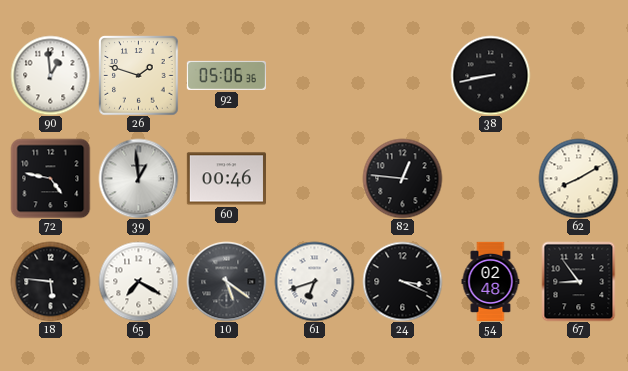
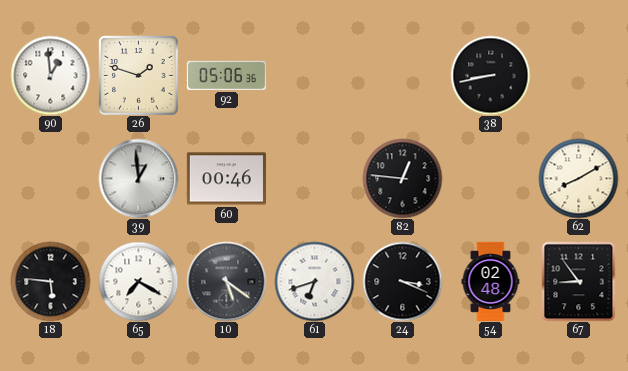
72: 4:47 -> none
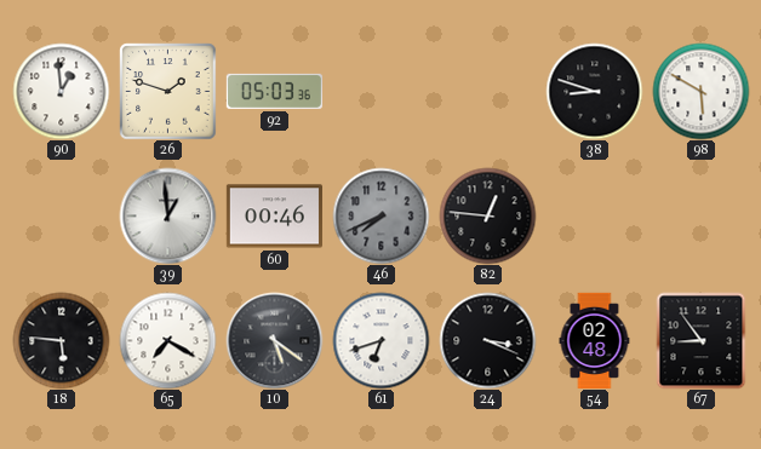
92: 05:06 -> 05:03
38: 8:43 -> 8:48
98: none -> 5:50
46: none -> 7:41
62: 8:10 -> none
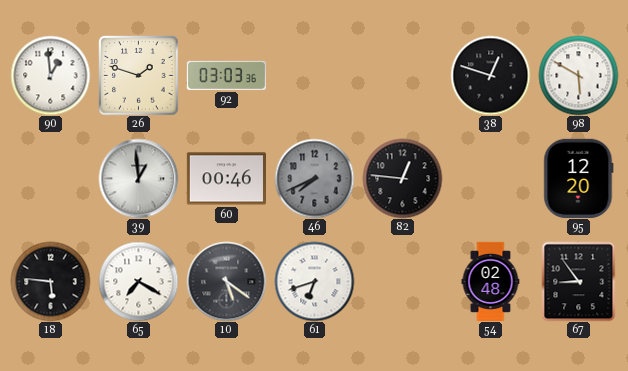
92: 05:03 -> 03:03
38: 8:48 -> 12:48
95: none -> 12:20
24: 3:19 -> none
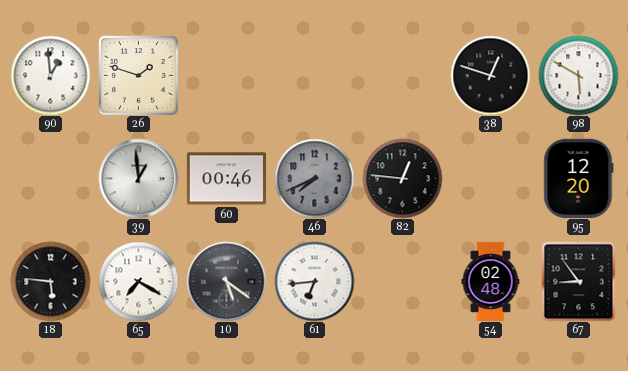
92: 03:03 -> none
61: 6:42 -> 6:44
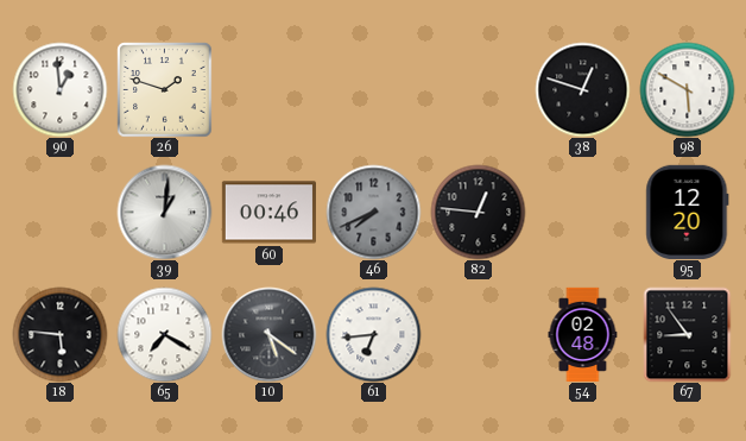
39: 12:59 -> 1:01
